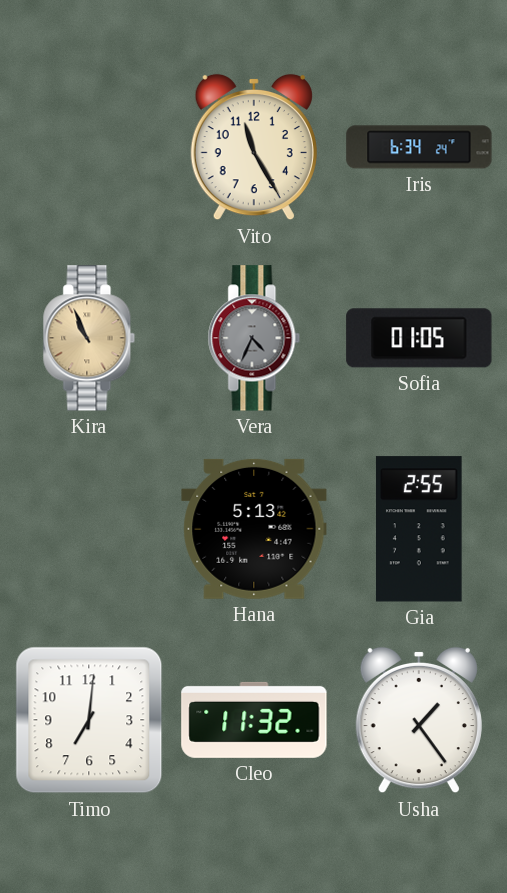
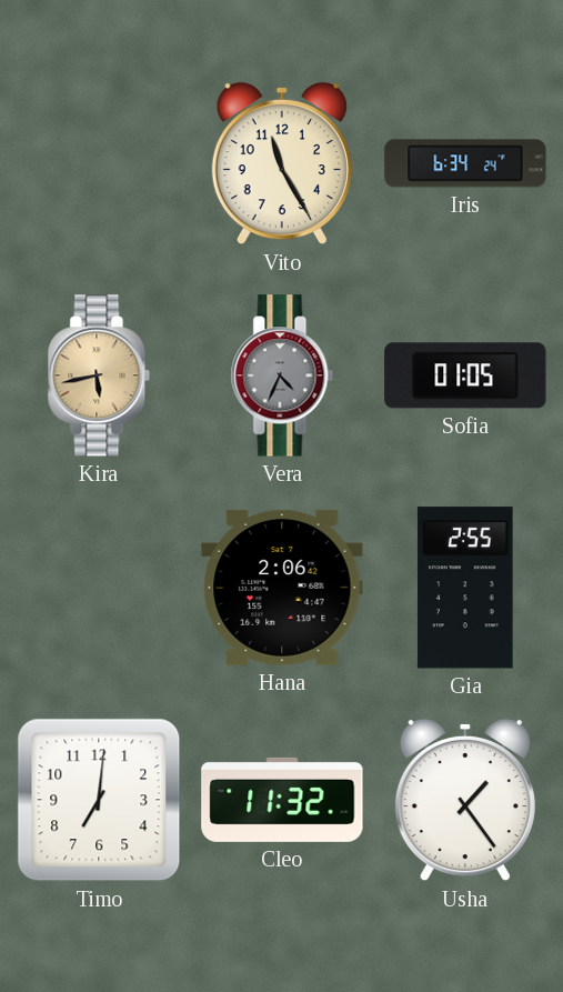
Kira: 10:56 -> 5:43
Hana: 5:13 -> 2:06
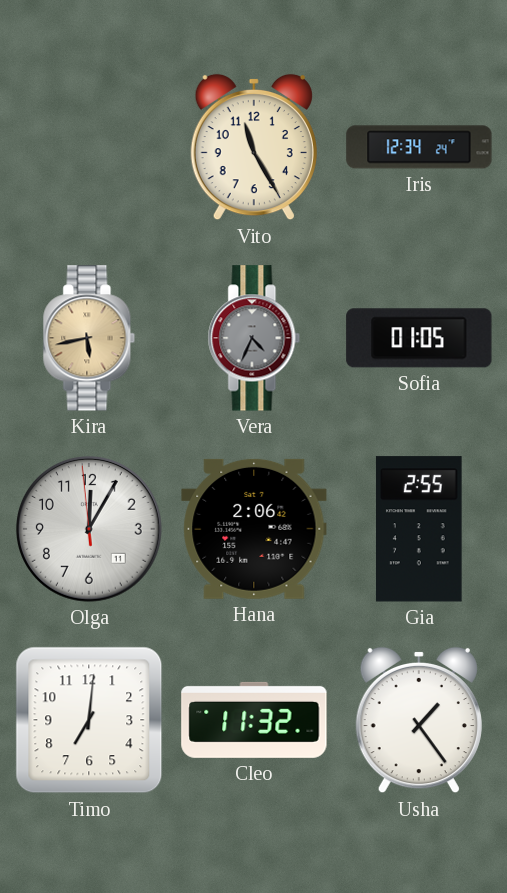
Iris: 6:34 -> 12:34
Olga: none -> 12:04
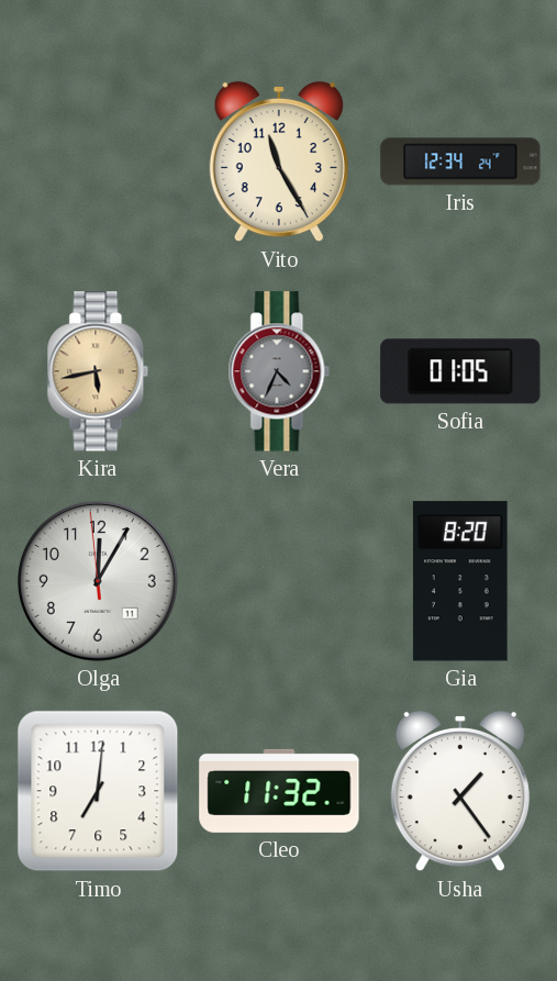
Hana: 2:06 -> none
Gia: 2:55 -> 8:20
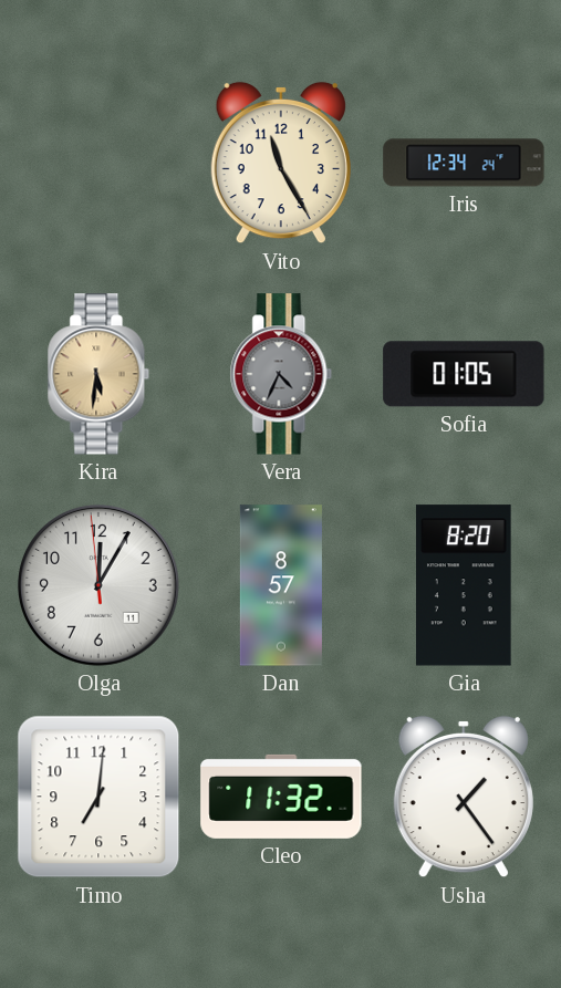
Kira: 5:43 -> 5:31
Dan: none -> 8:57
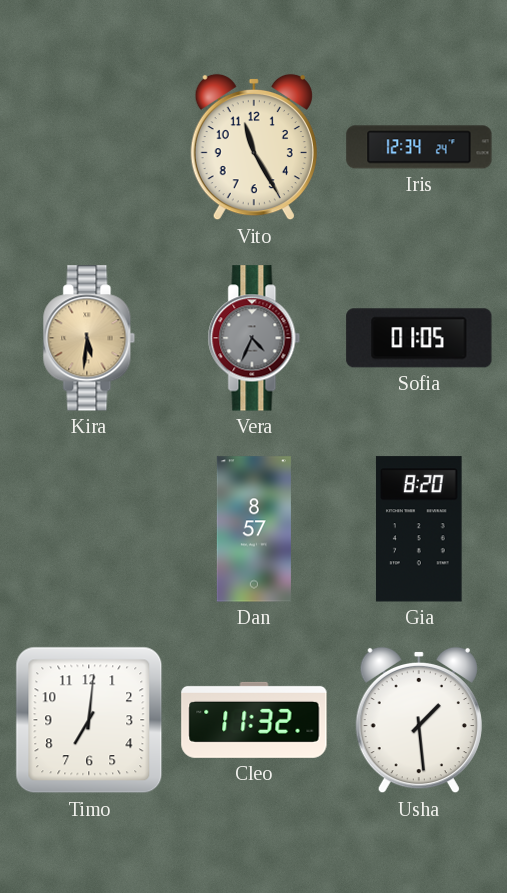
Olga: 12:04 -> none
Usha: 1:24 -> 1:29
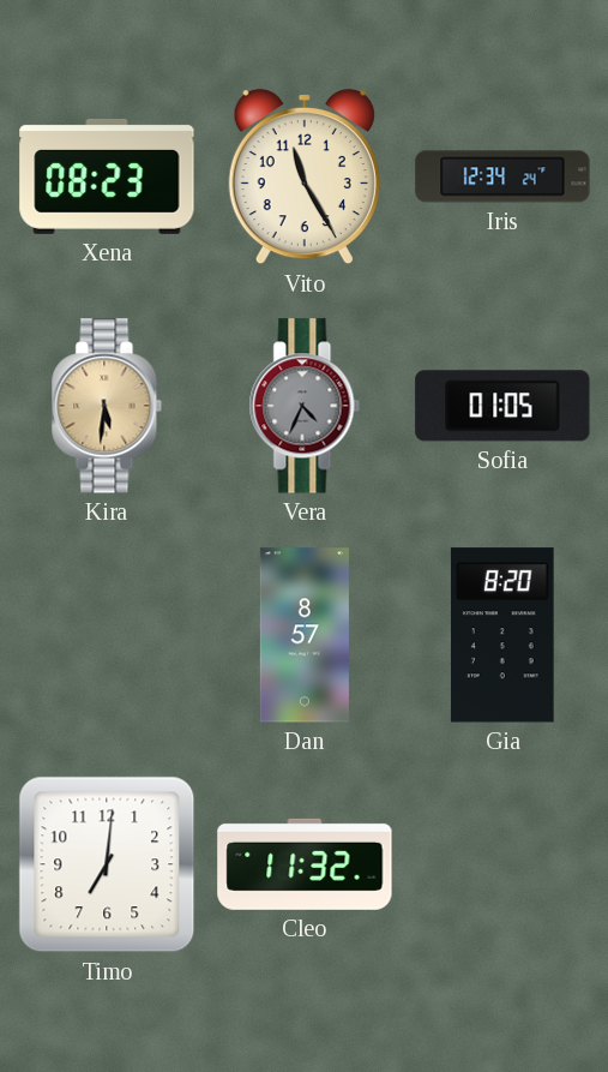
Xena: none -> 08:23
Usha: 1:29 -> none
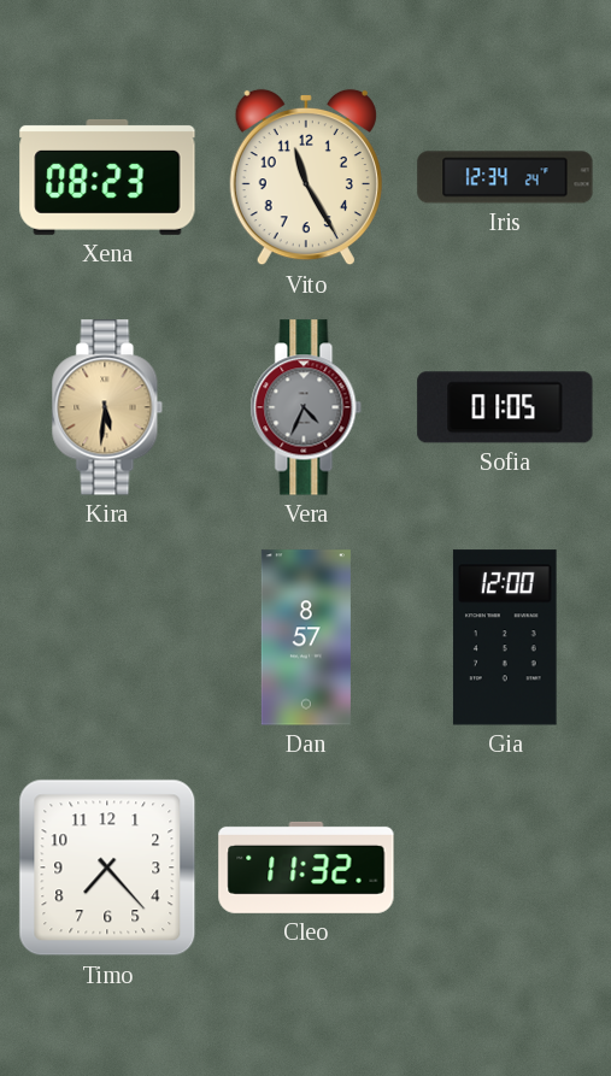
Gia: 8:20 -> 12:00
Timo: 7:01 -> 7:23
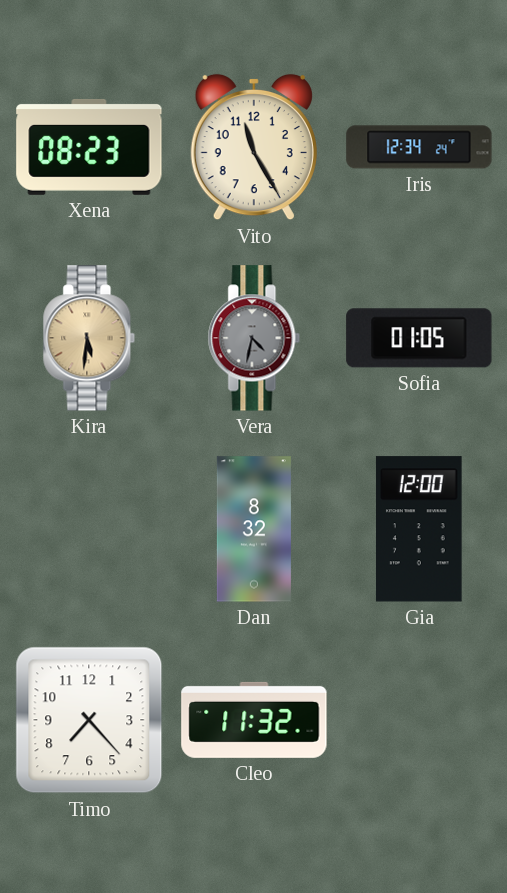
Vera: 4:34 -> 4:32
Dan: 8:57 -> 8:32
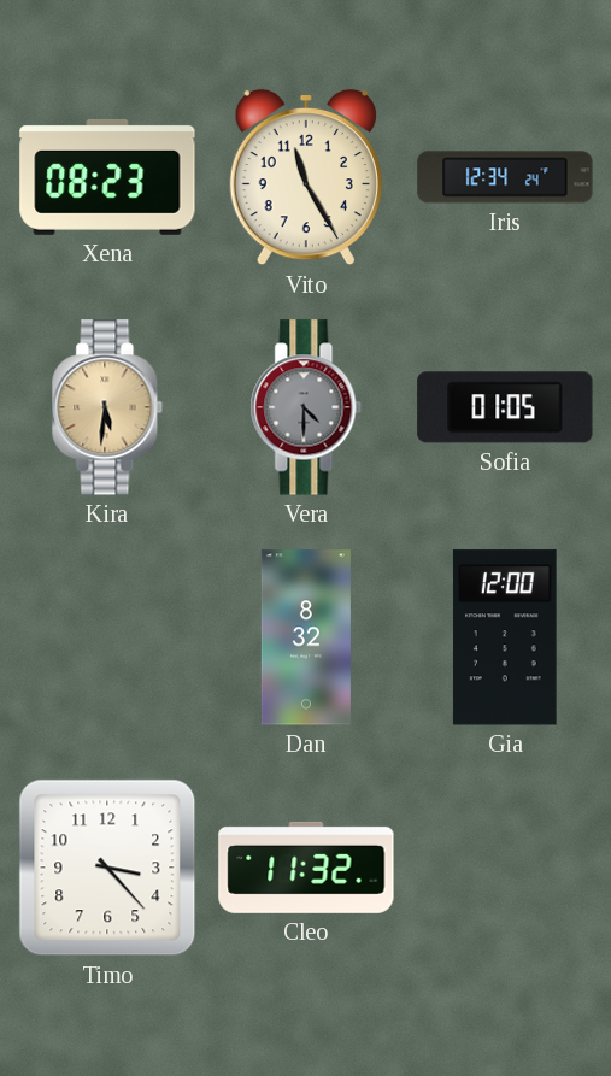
Vera: 4:32 -> 4:30
Timo: 7:23 -> 3:23
